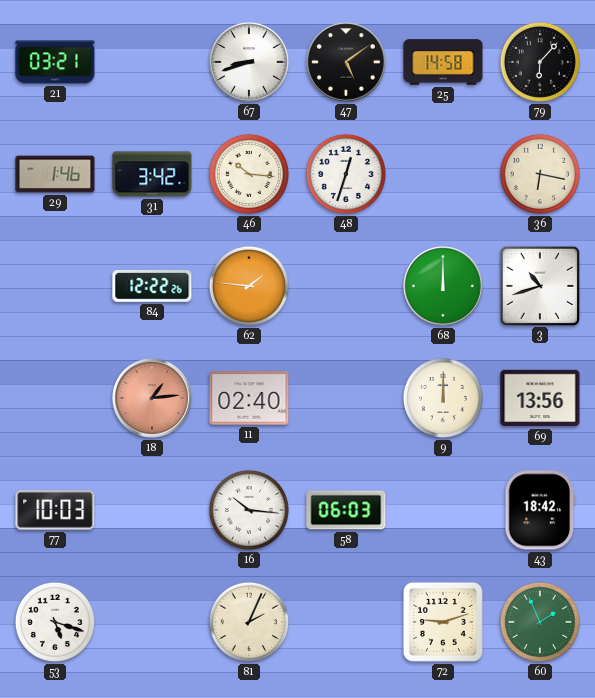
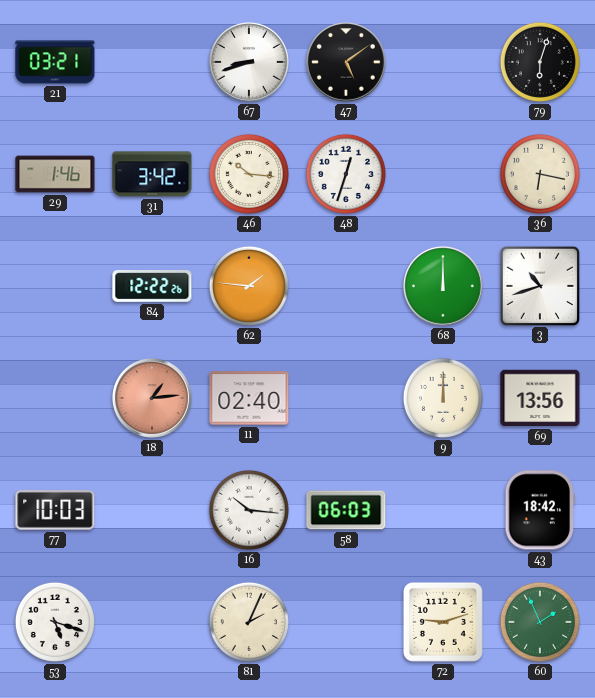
25: 14:58 -> none
79: 6:07 -> 6:03
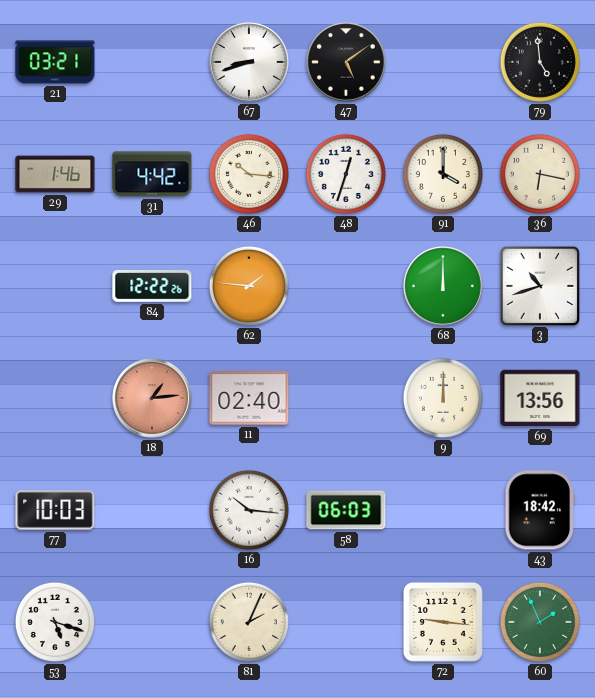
79: 6:03 -> 4:59
31: 3:42 -> 4:42
91: none -> 4:00
72: 9:12 -> 9:16
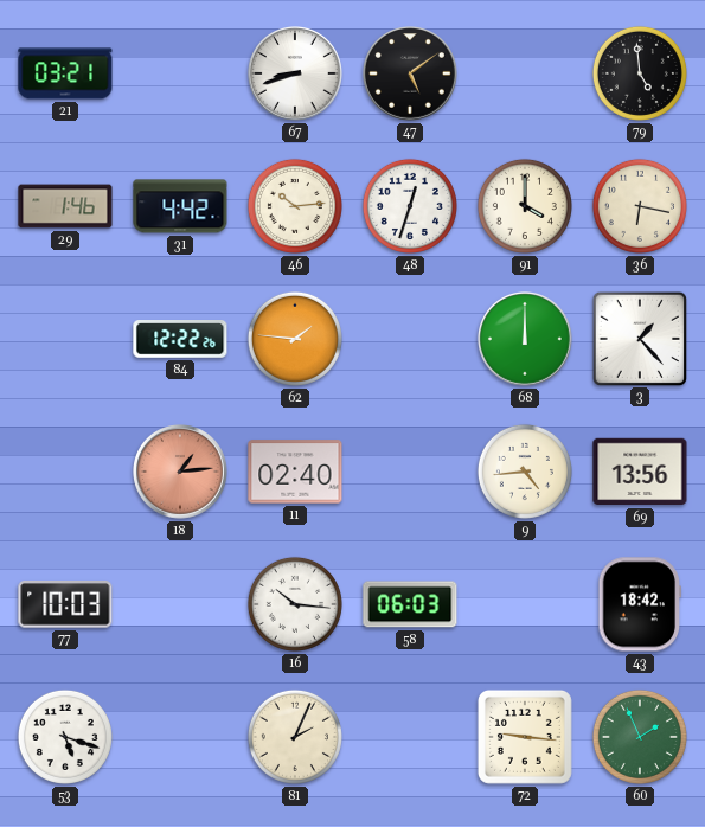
46: 10:16 -> 10:14
3: 10:42 -> 1:23
9: 12:00 -> 4:44
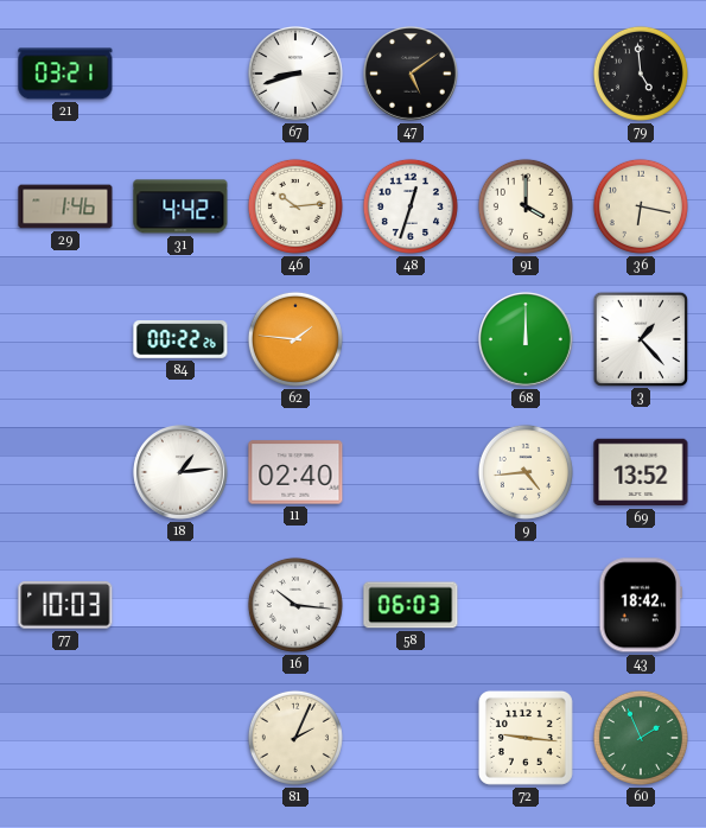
84: 12:22 -> 00:22
18 dial: salmon -> white
69: 13:56 -> 13:52
53: 5:18 -> none
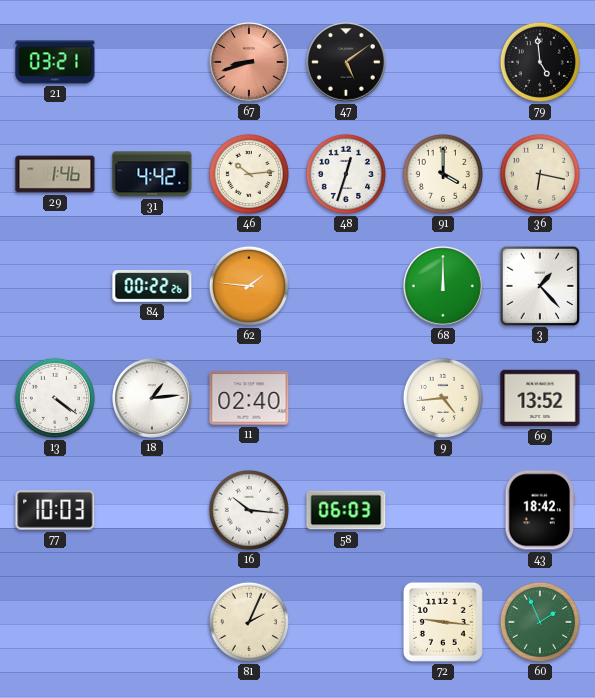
67 dial: white -> salmon
13: none -> 4:21
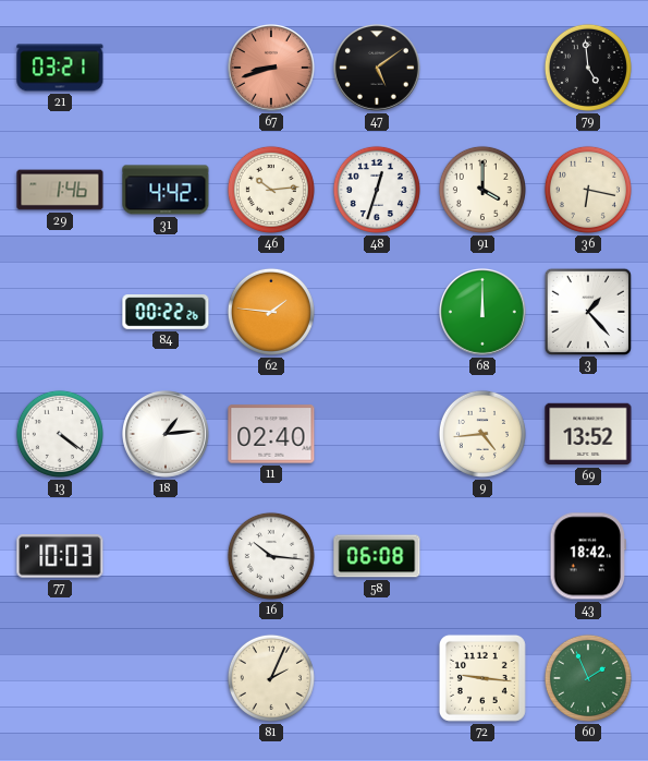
58: 06:03 -> 06:08
